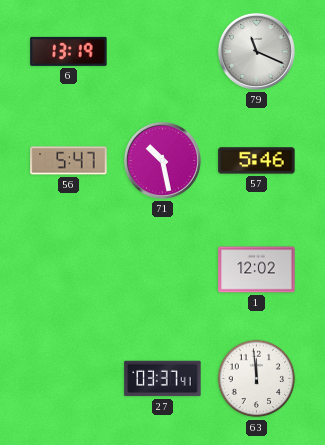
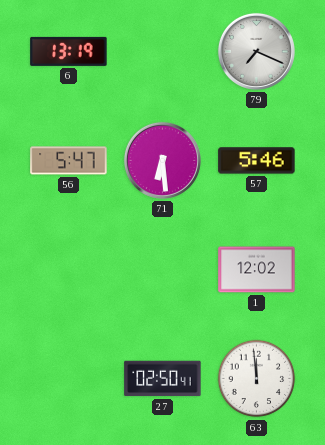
79: 11:19 -> 7:19
71: 10:28 -> 6:29
27: 03:37 -> 02:50
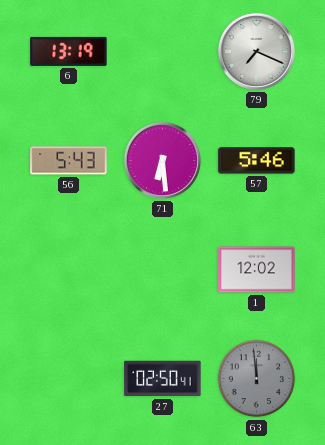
56: 5:47 -> 5:43
63 dial: white -> grey
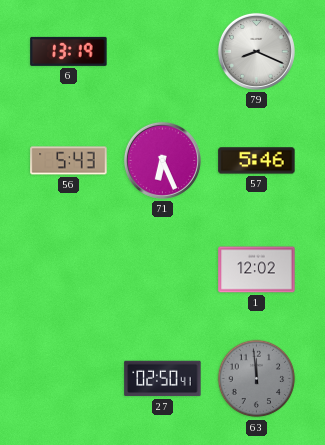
79: 7:19 -> 8:19
71: 6:29 -> 6:26
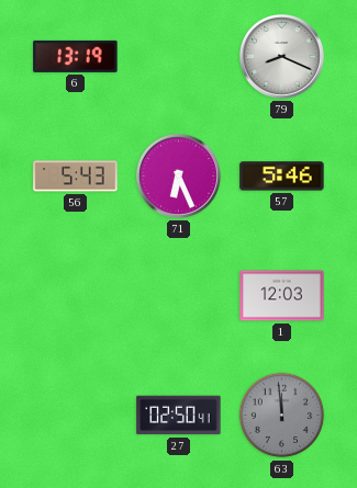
1: 12:02 -> 12:03
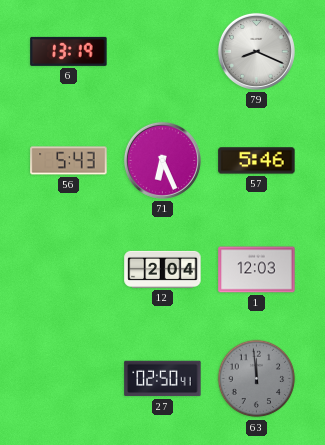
12: none -> 2:04
